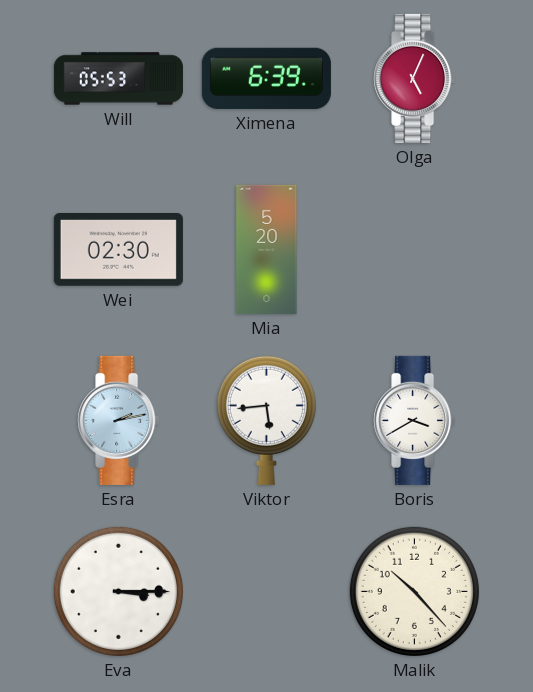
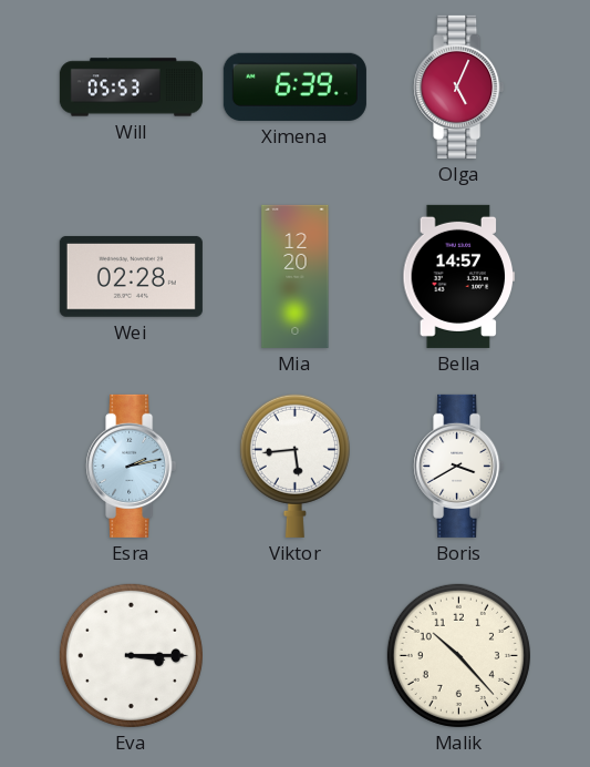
Wei: 02:30 -> 02:28
Mia: 5:20 -> 12:20
Bella: none -> 14:57
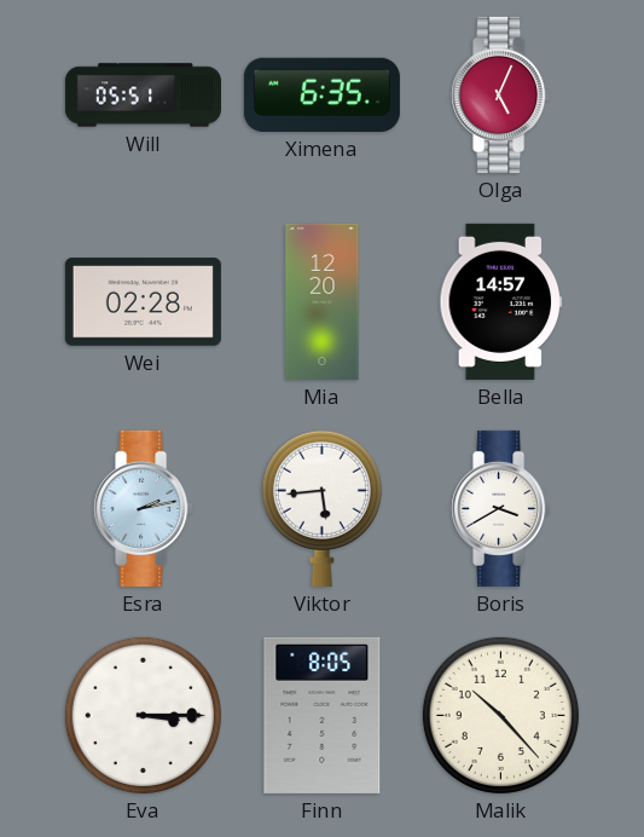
Will: 05:53 -> 05:51
Ximena: 6:39 -> 6:35
Finn: none -> 8:05
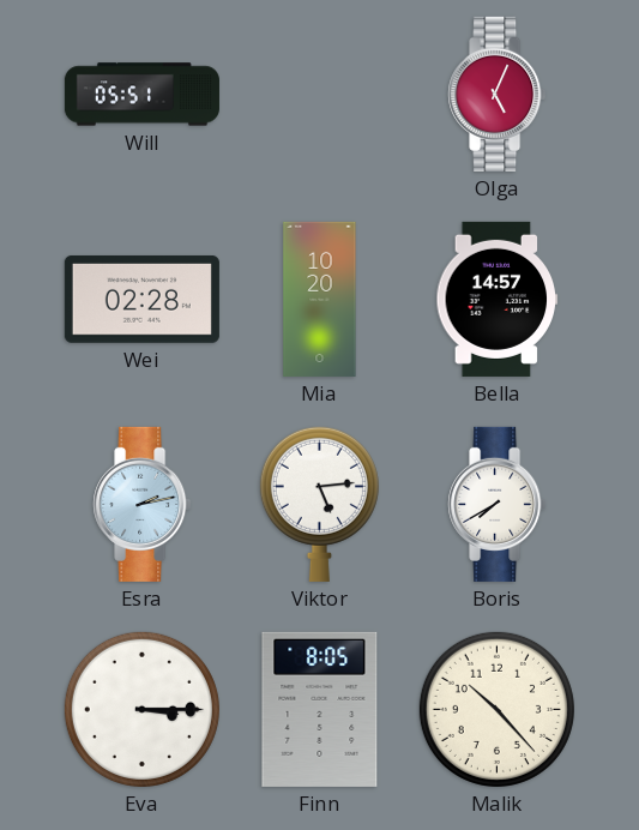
Ximena: 6:35 -> none
Mia: 12:20 -> 10:20
Viktor: 5:44 -> 5:14
Boris: 3:40 -> 7:40
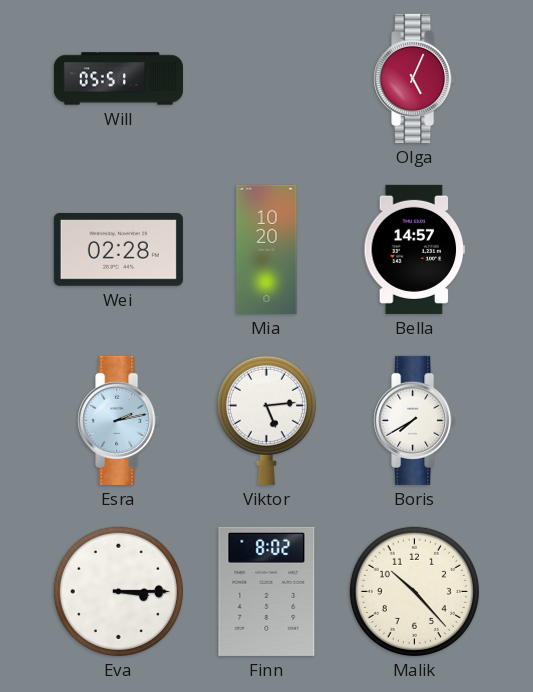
Finn: 8:05 -> 8:02
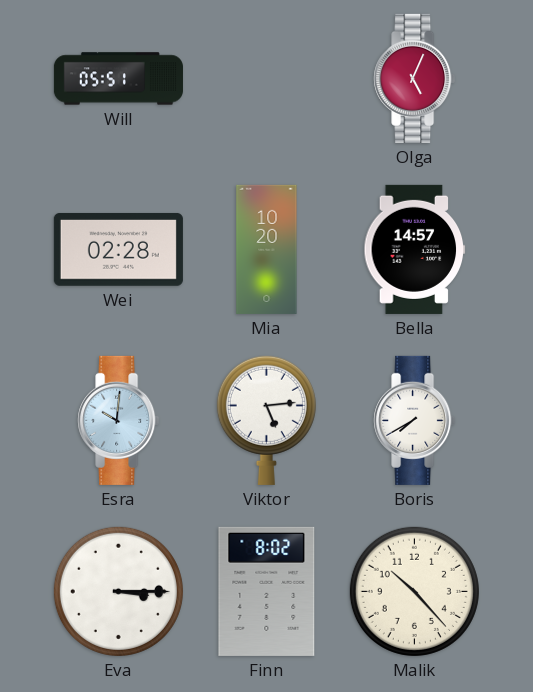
Esra: 2:13 -> 10:01
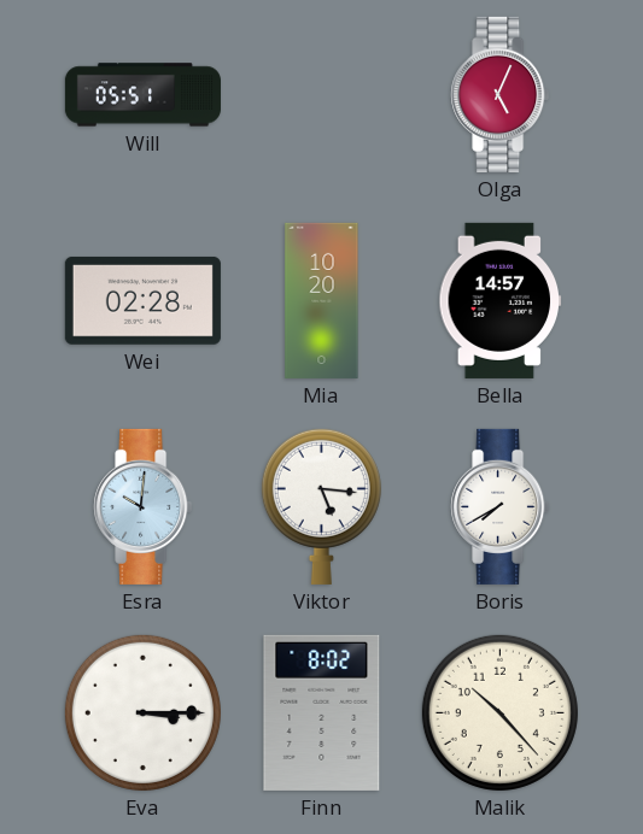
Viktor: 5:14 -> 5:16
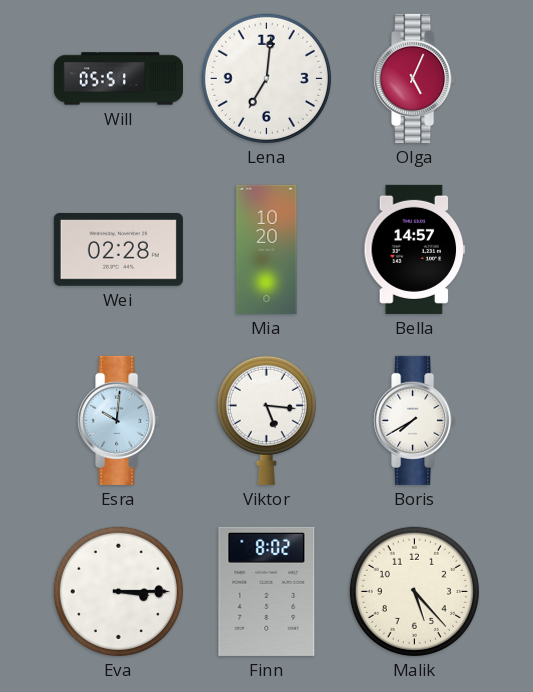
Lena: none -> 7:01
Malik: 10:23 -> 5:23
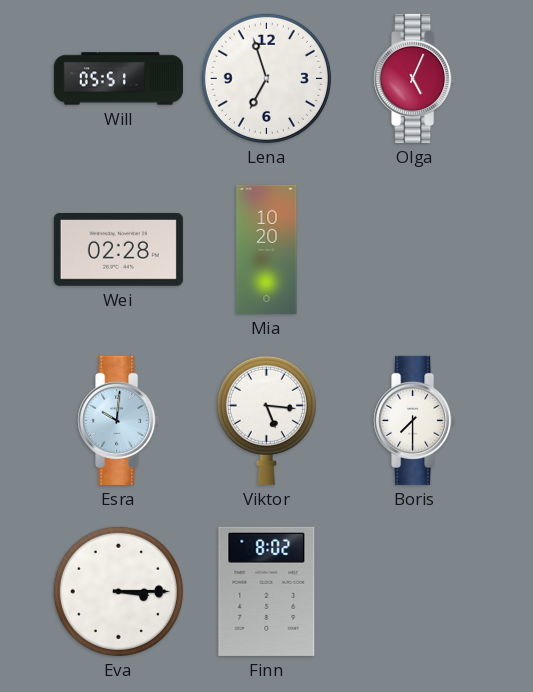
Lena: 7:01 -> 6:57
Bella: 14:57 -> none
Boris: 7:40 -> 7:30
Malik: 5:23 -> none
